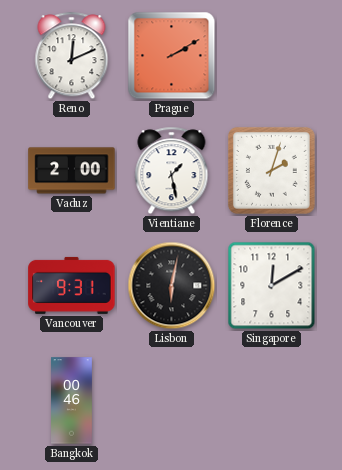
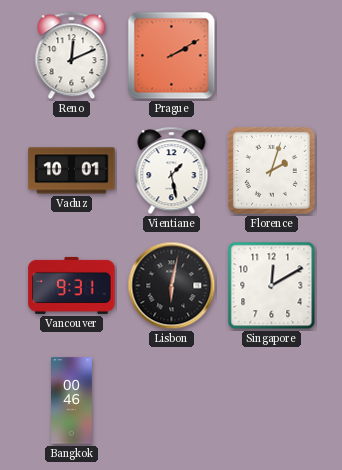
Vaduz: 2:00 -> 10:01
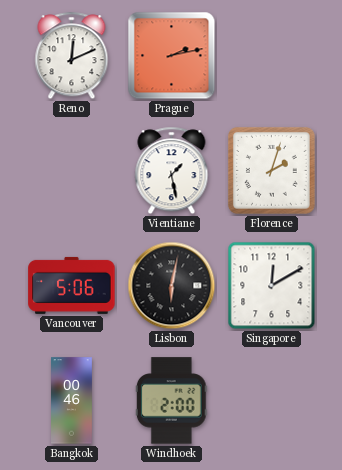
Prague: 2:10 -> 2:13
Vaduz: 10:01 -> none
Vancouver: 9:31 -> 5:06
Windhoek: none -> 2:00
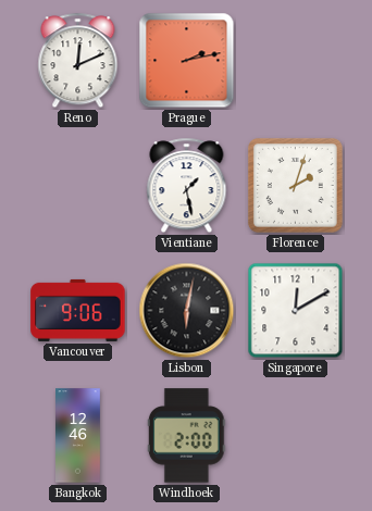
Vancouver: 5:06 -> 9:06
Bangkok: 00:46 -> 12:46
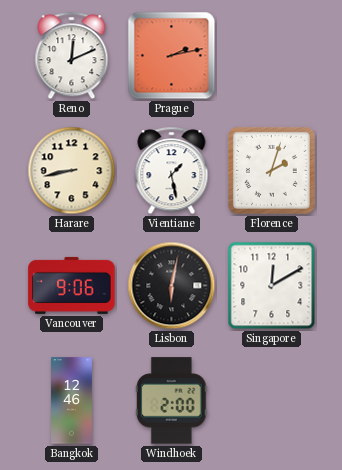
Harare: none -> 8:43
